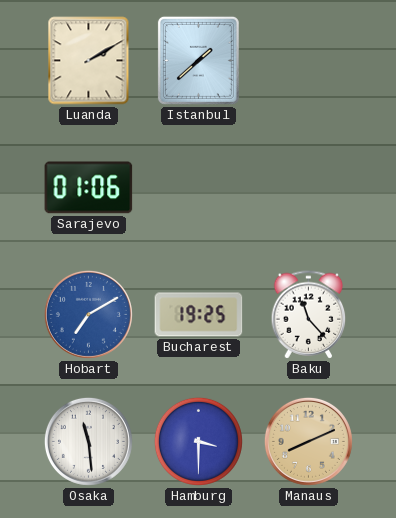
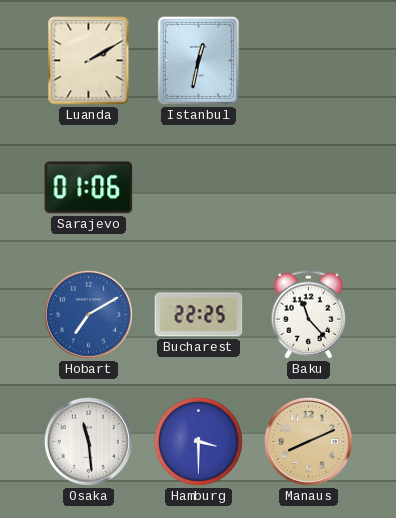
Istanbul: 1:38 -> 12:32
Bucharest: 19:25 -> 22:25
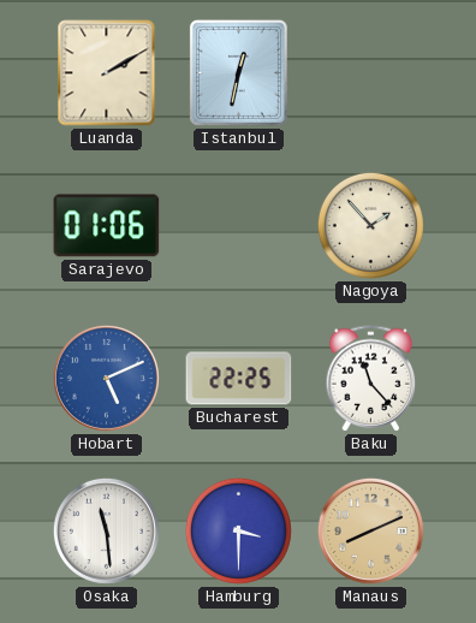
Nagoya: none -> 1:53
Hobart: 7:10 -> 5:11
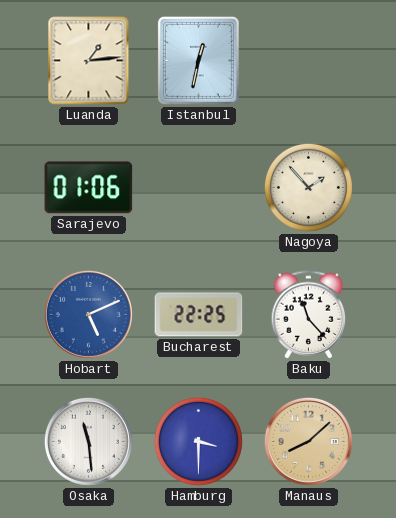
Luanda: 2:10 -> 1:14
Manaus: 8:11 -> 8:08
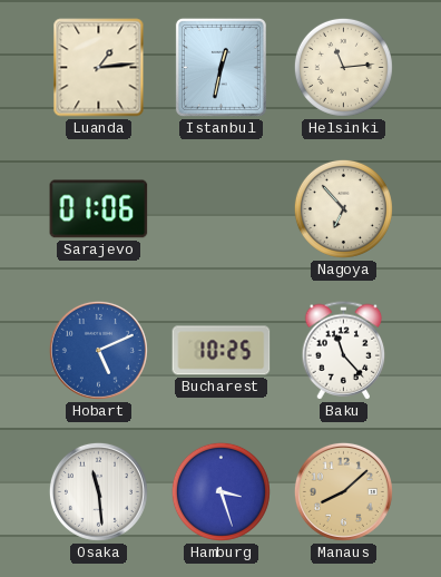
Helsinki: none -> 11:14
Nagoya: 1:53 -> 6:53
Bucharest: 22:25 -> 10:25
Hamburg: 3:30 -> 3:27
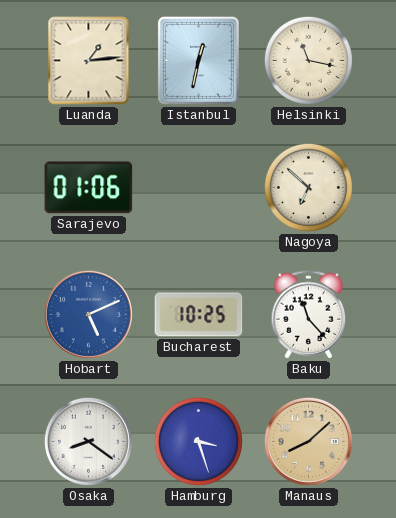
Helsinki: 11:14 -> 11:17
Nagoya: 6:53 -> 6:52
Osaka: 11:29 -> 8:21
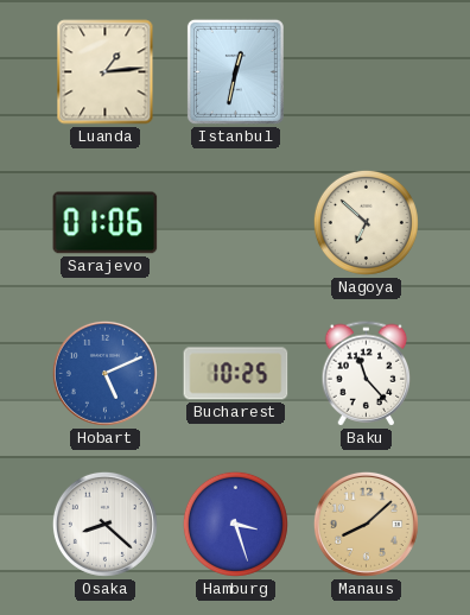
Helsinki: 11:17 -> none
Osaka: 8:21 -> 8:22
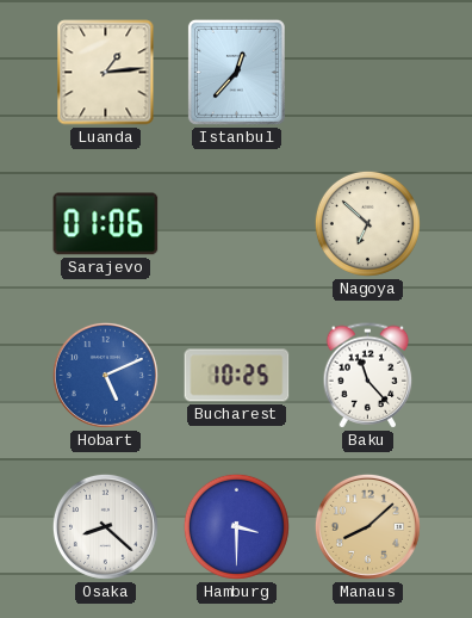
Istanbul: 12:32 -> 12:37
Hamburg: 3:27 -> 3:30
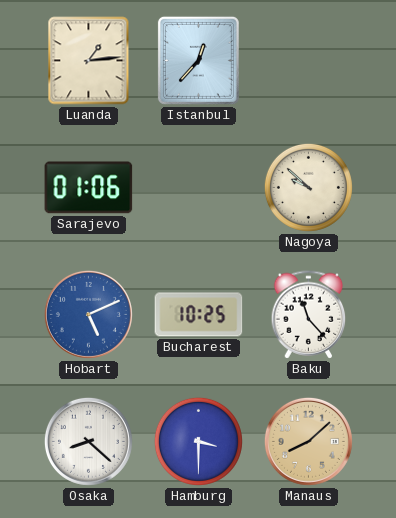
Nagoya: 6:52 -> 9:52
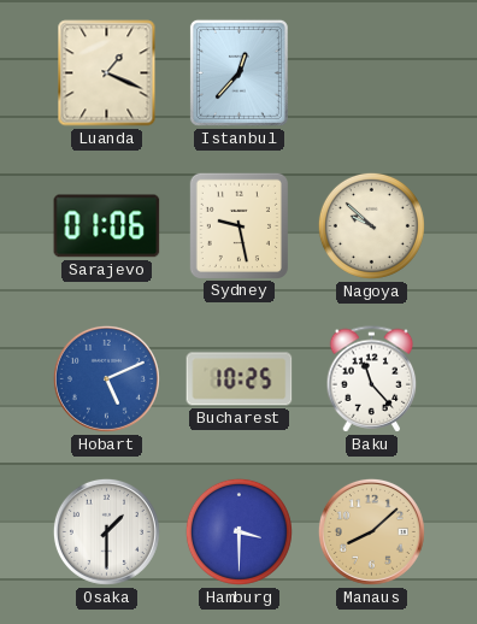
Luanda: 1:14 -> 1:19
Sydney: none -> 9:28
Osaka: 8:22 -> 1:30
